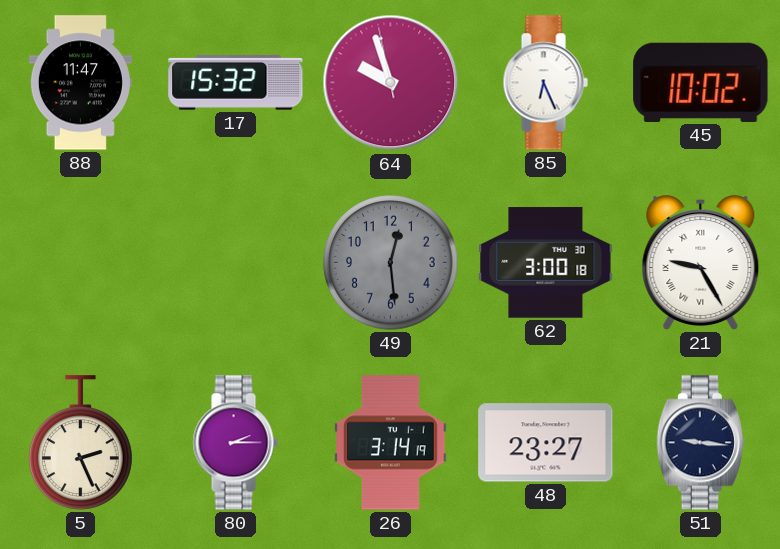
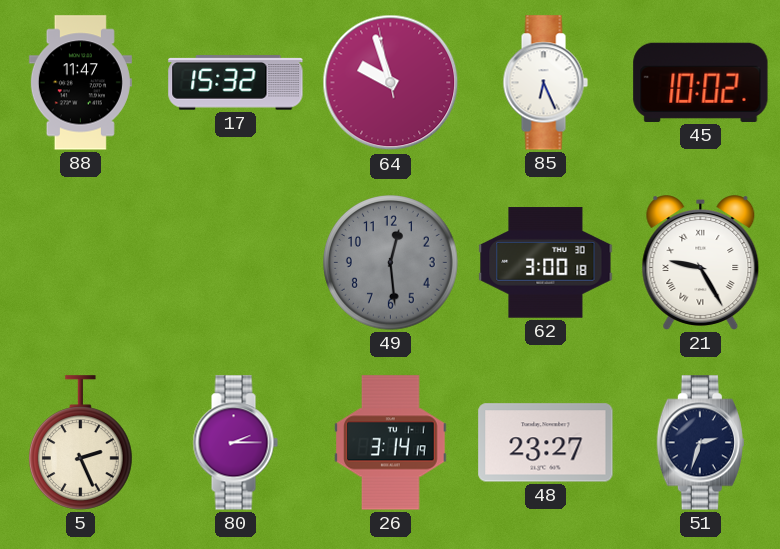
51: 9:16 -> 2:33
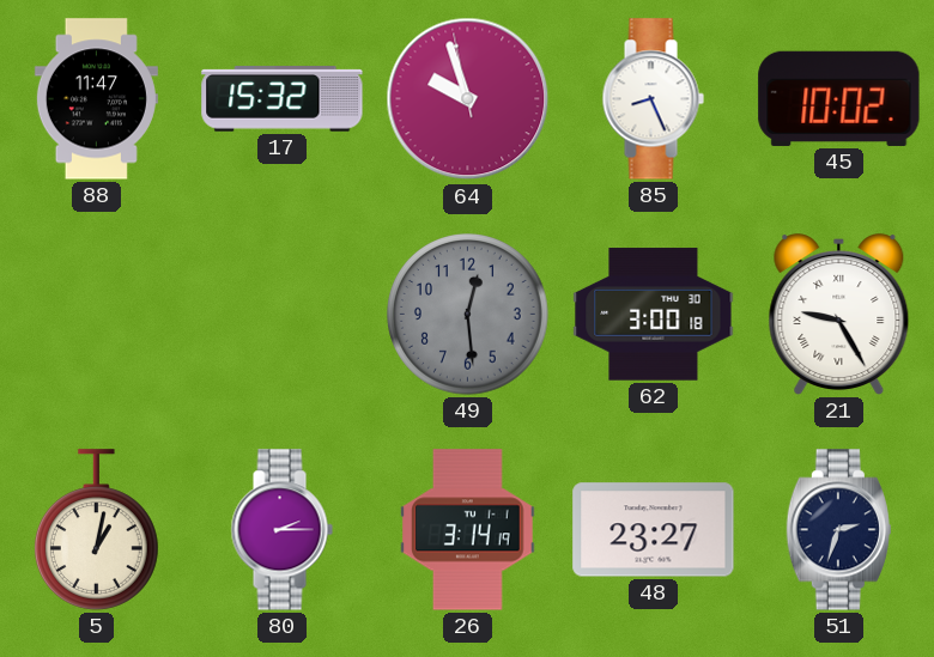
85: 6:26 -> 8:26
5: 2:26 -> 1:02
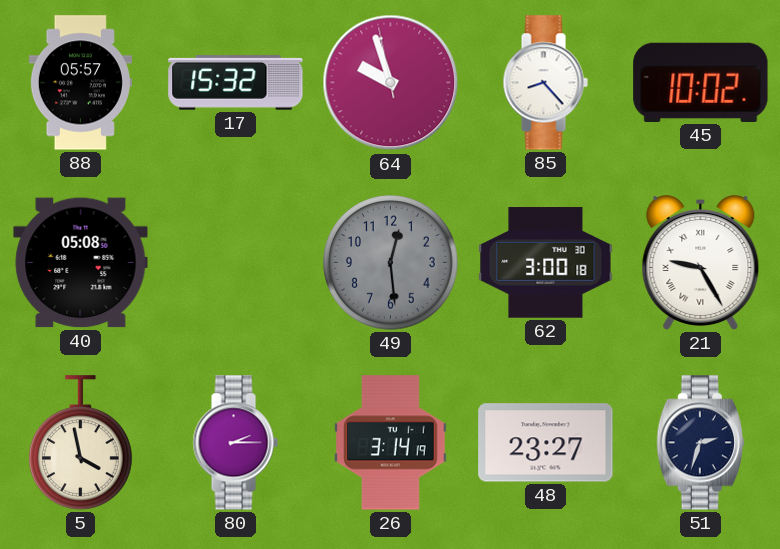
88: 11:47 -> 05:57
85: 8:26 -> 8:23
40: none -> 05:08
5: 1:02 -> 3:58
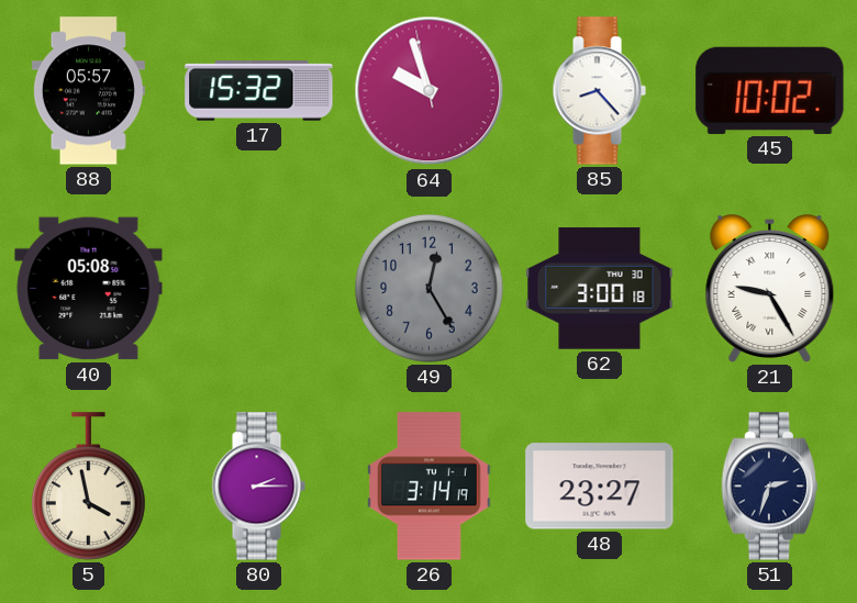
49: 12:29 -> 12:25
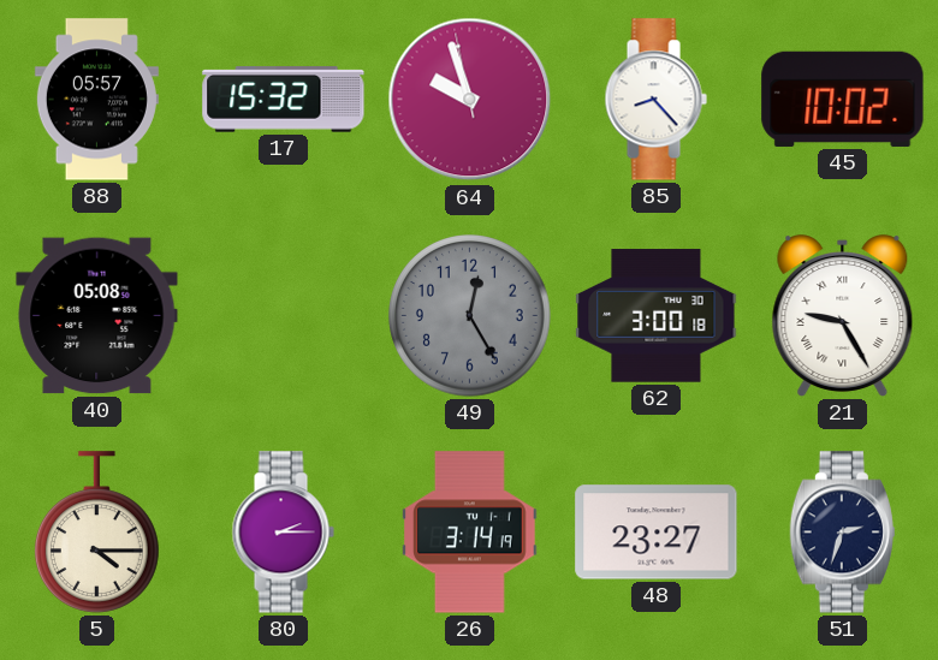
5: 3:58 -> 4:15
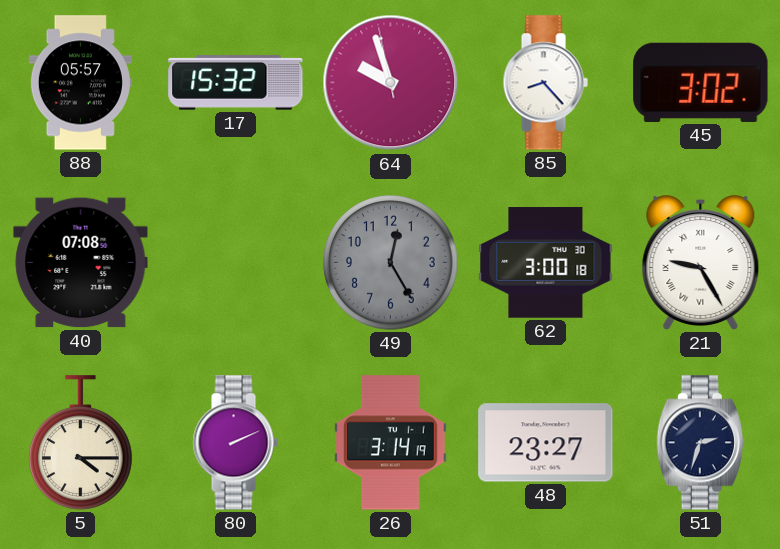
45: 10:02 -> 3:02
40: 05:08 -> 07:08
80: 2:15 -> 2:11
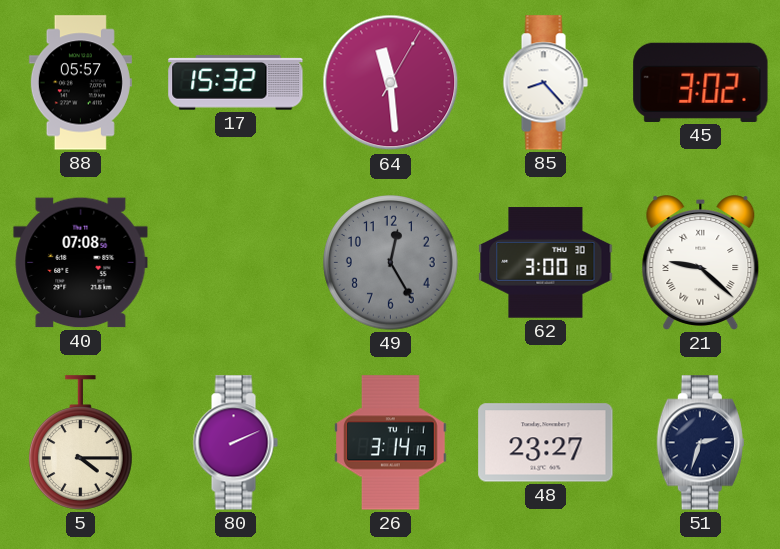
64: 9:56 -> 11:29
21: 9:25 -> 9:22
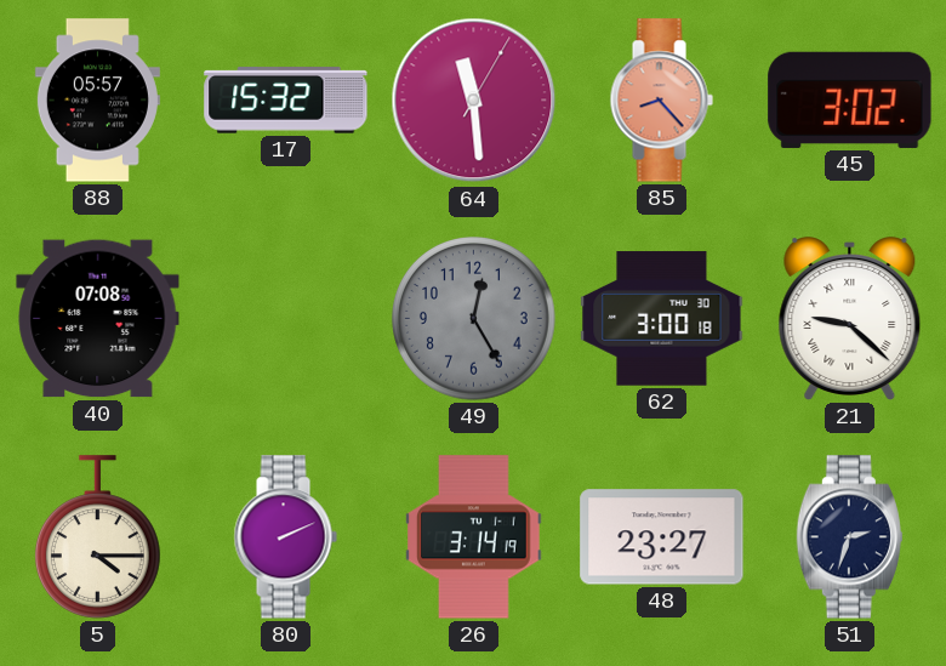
85 dial: white -> salmon
